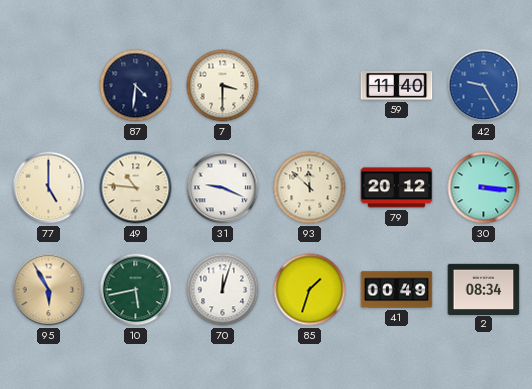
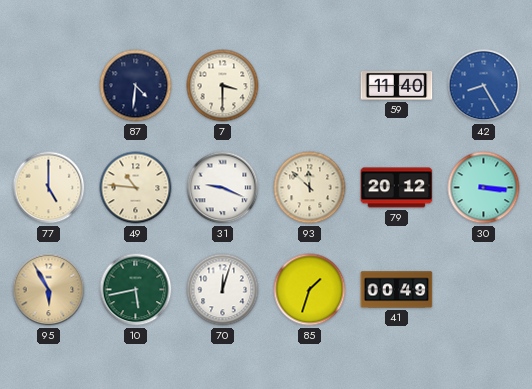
42: 9:25 -> 8:25
2: 08:34 -> none
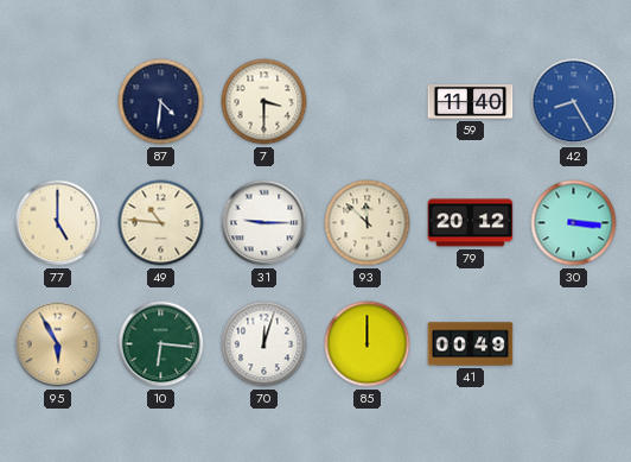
31: 9:19 -> 9:15
10: 5:43 -> 6:16
85: 1:33 -> 12:00
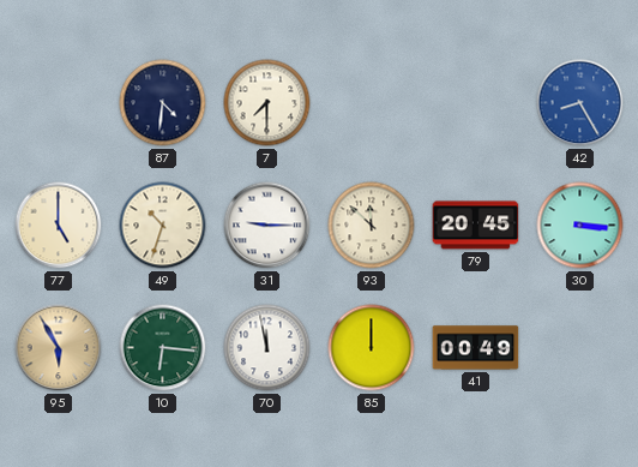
7: 3:30 -> 7:30
59: 11:40 -> none
49: 10:46 -> 10:33
79: 20:12 -> 20:45
70: 12:03 -> 11:58
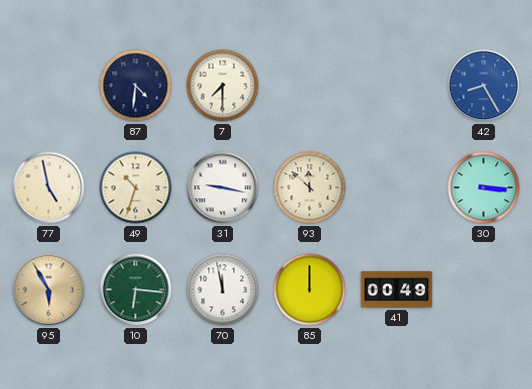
77: 5:00 -> 4:58
31: 9:15 -> 9:17
79: 20:45 -> none
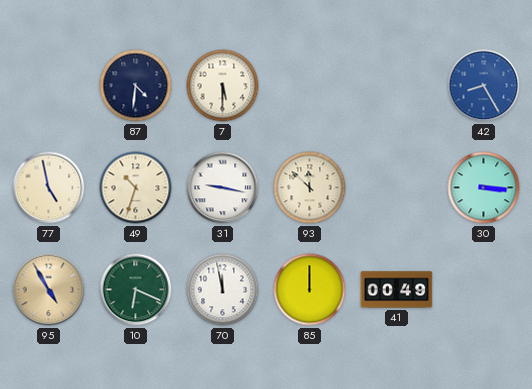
7: 7:30 -> 5:30
95: 5:55 -> 4:55
10: 6:16 -> 6:19
